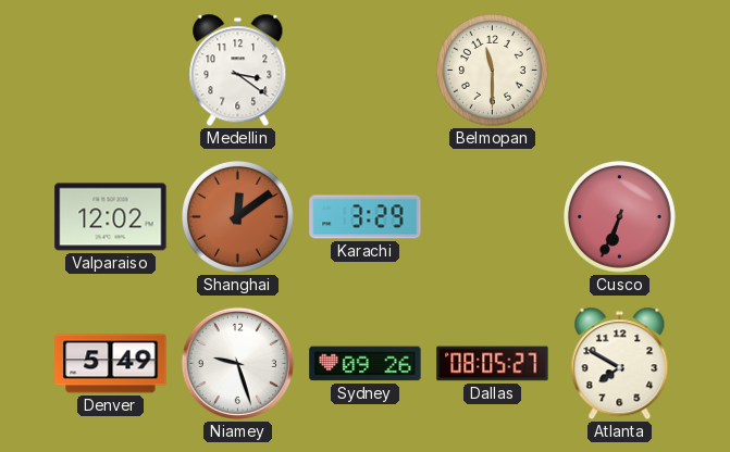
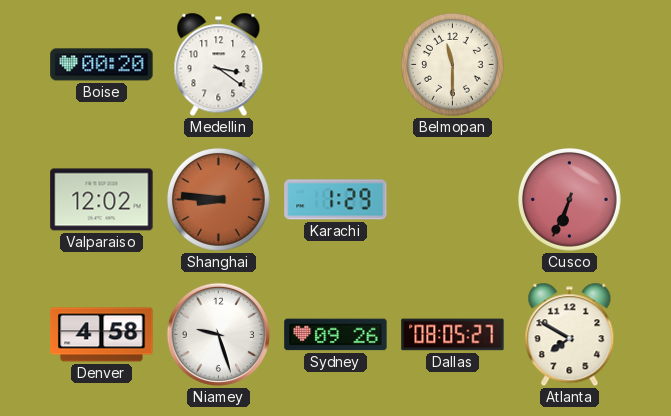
Boise: none -> 00:20
Shanghai: 12:09 -> 8:46
Karachi: 3:29 -> 1:29
Denver: 5:49 -> 4:58
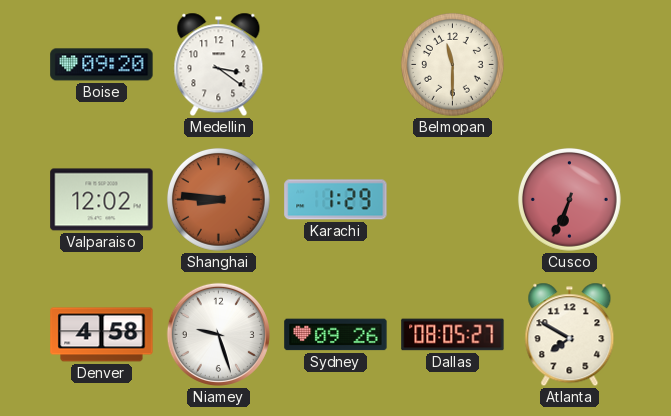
Boise: 00:20 -> 09:20
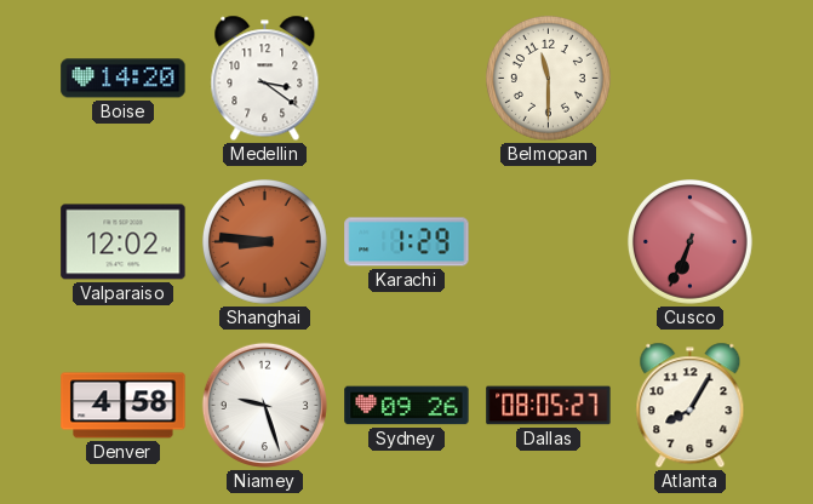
Boise: 09:20 -> 14:20
Atlanta: 7:50 -> 8:05
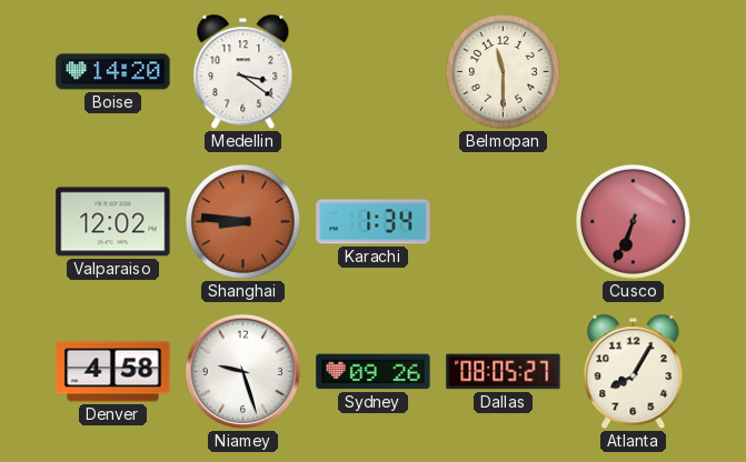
Karachi: 1:29 -> 1:34
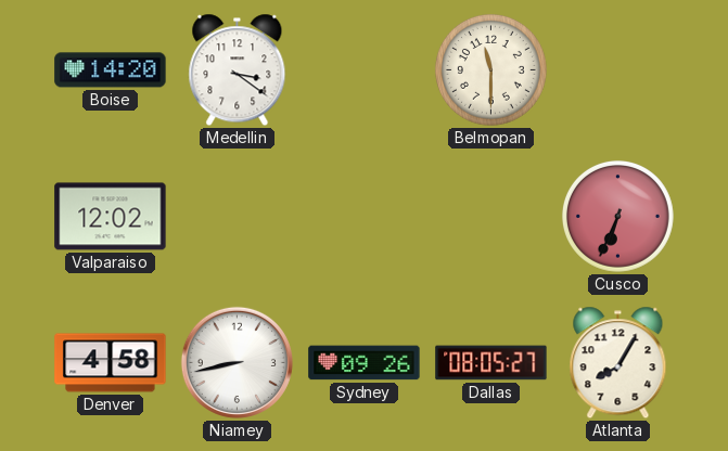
Shanghai: 8:46 -> none
Karachi: 1:34 -> none
Niamey: 9:27 -> 8:43
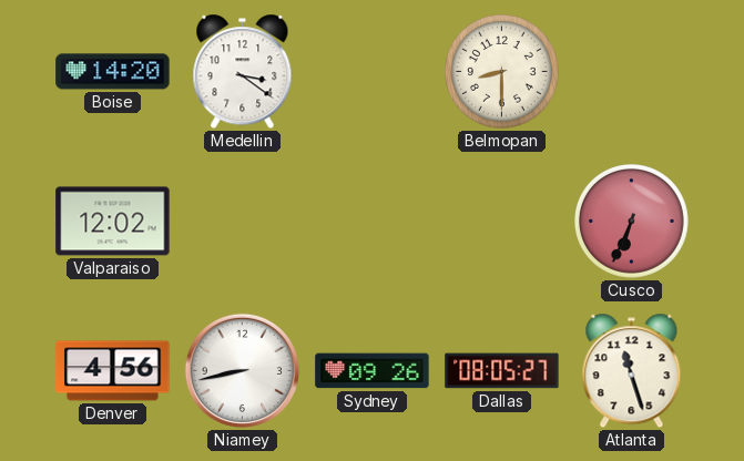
Belmopan: 11:30 -> 8:30
Denver: 4:58 -> 4:56
Atlanta: 8:05 -> 11:27
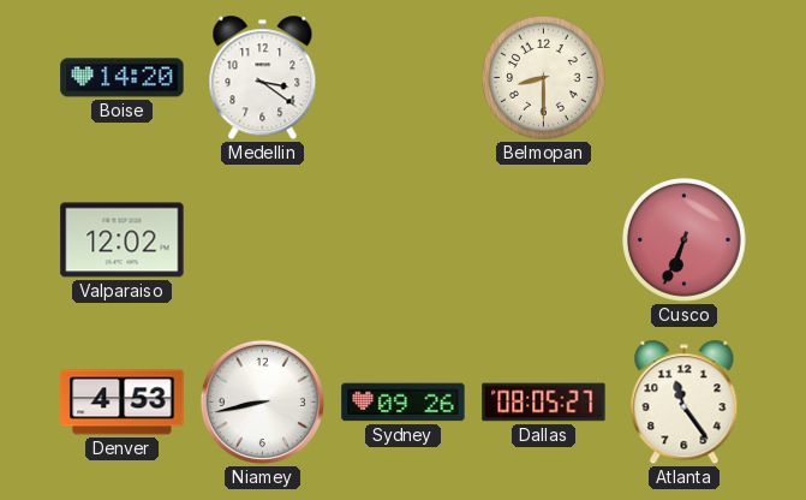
Denver: 4:56 -> 4:53
Atlanta: 11:27 -> 11:24
